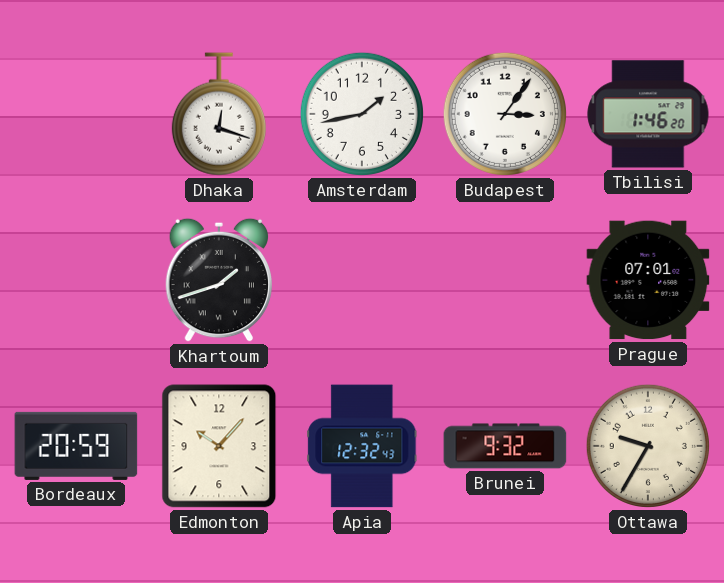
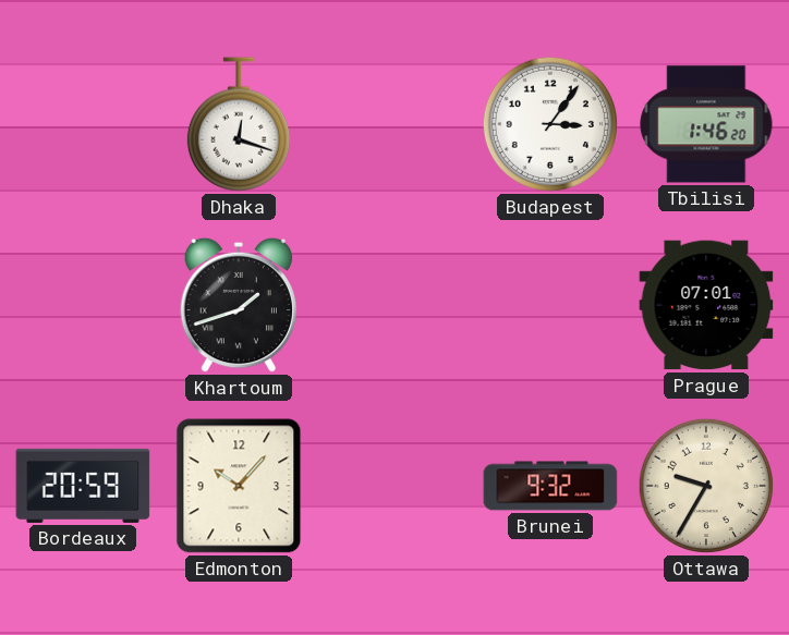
Amsterdam: 1:43 -> none
Apia: 12:32 -> none
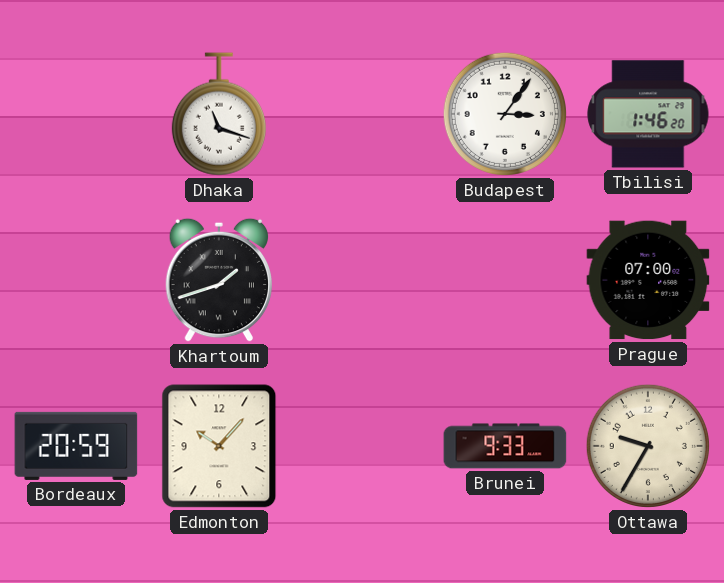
Dhaka: 12:18 -> 11:18
Prague: 07:01 -> 07:00
Brunei: 9:32 -> 9:33
